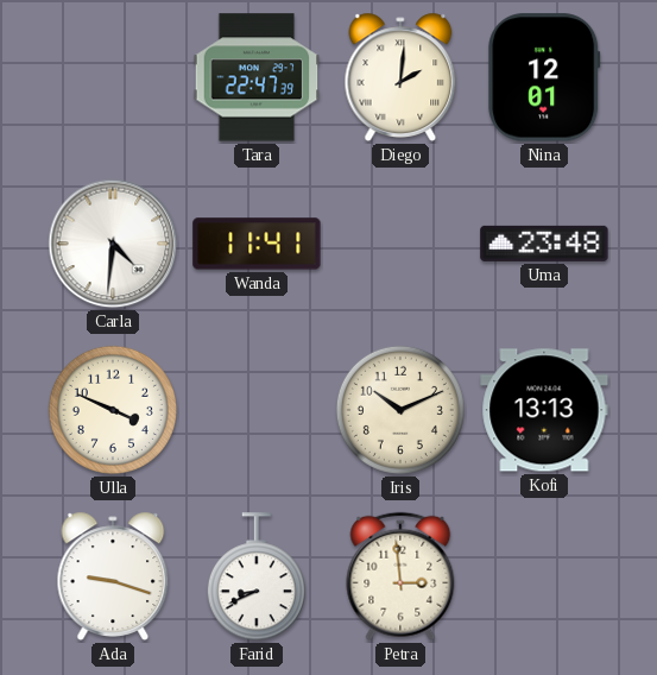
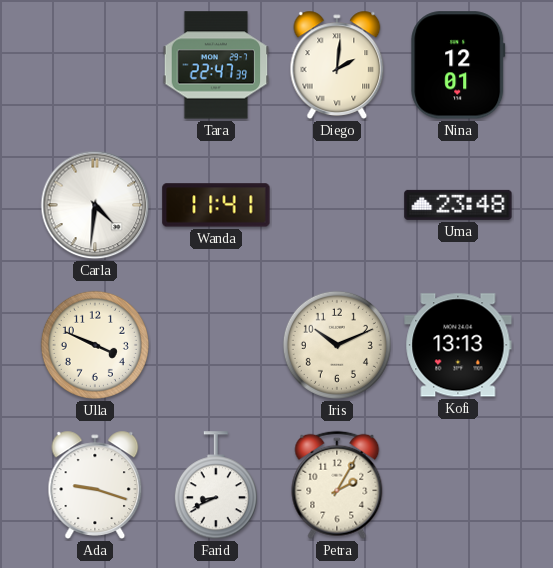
Petra: 2:59 -> 2:05
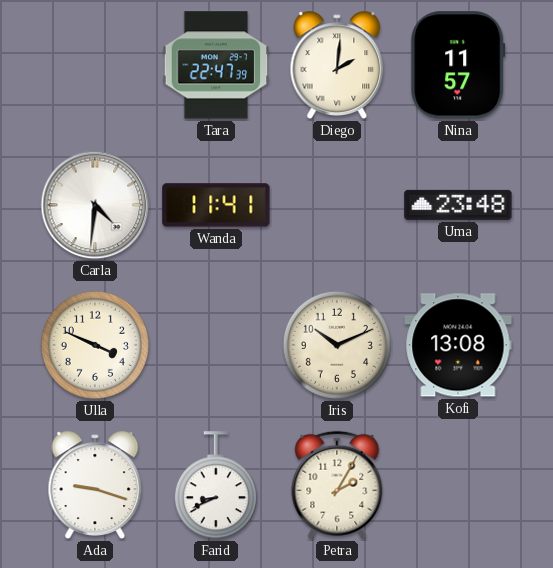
Nina: 12:01 -> 11:57
Kofi: 13:13 -> 13:08
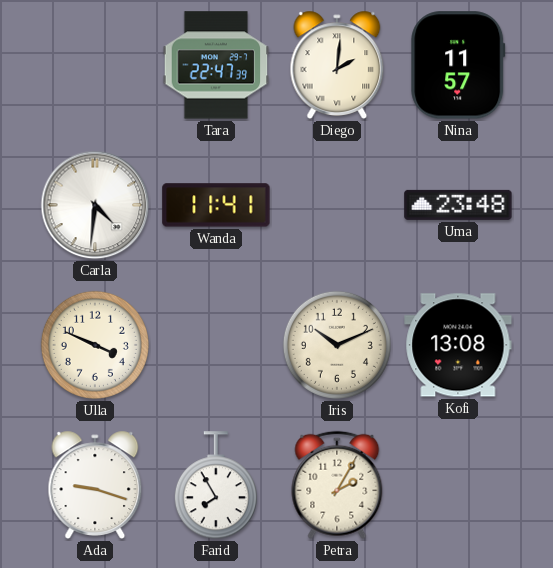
Farid: 8:41 -> 7:55
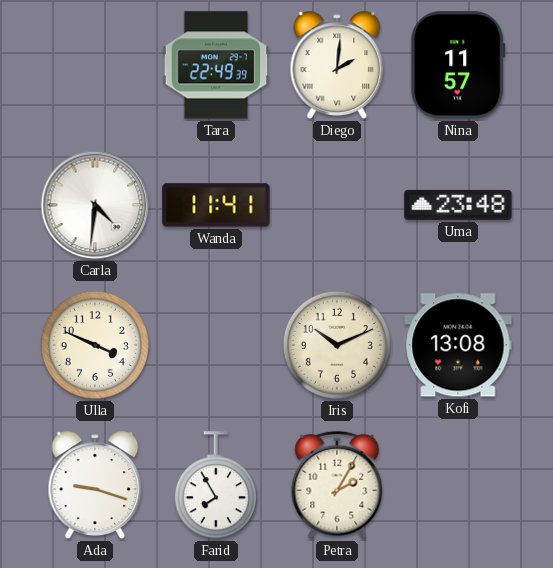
Tara: 22:47 -> 22:49
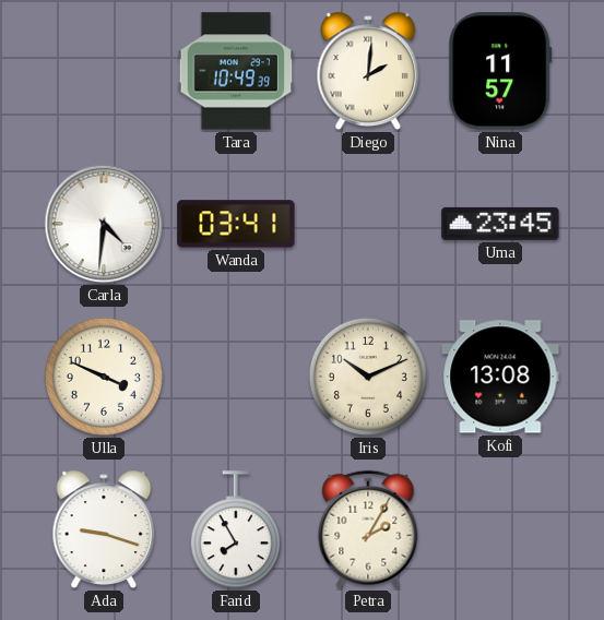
Tara: 22:49 -> 10:49
Wanda: 11:41 -> 03:41
Uma: 23:48 -> 23:45
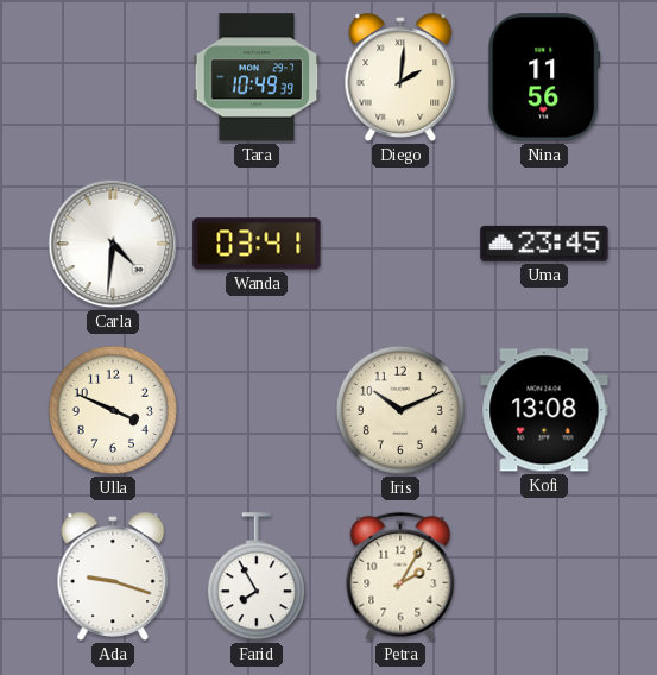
Nina: 11:57 -> 11:56
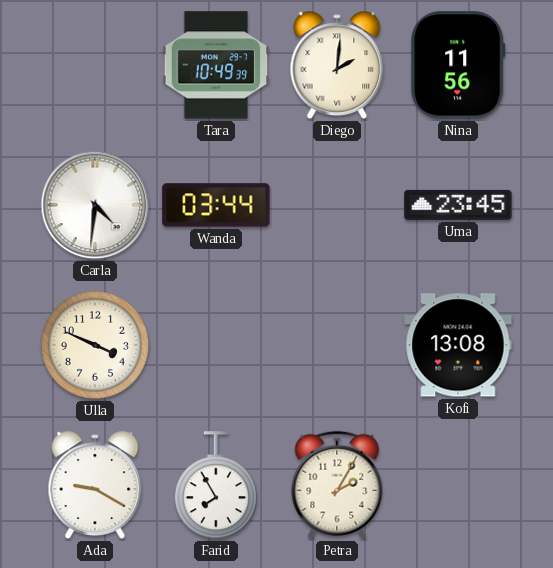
Wanda: 03:41 -> 03:44
Iris: 10:11 -> none
Ada: 9:18 -> 9:20
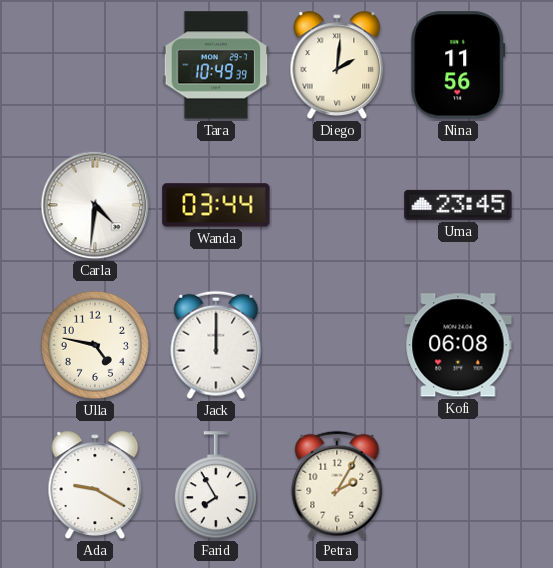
Ulla: 3:49 -> 4:47
Jack: none -> 12:00
Kofi: 13:08 -> 06:08
